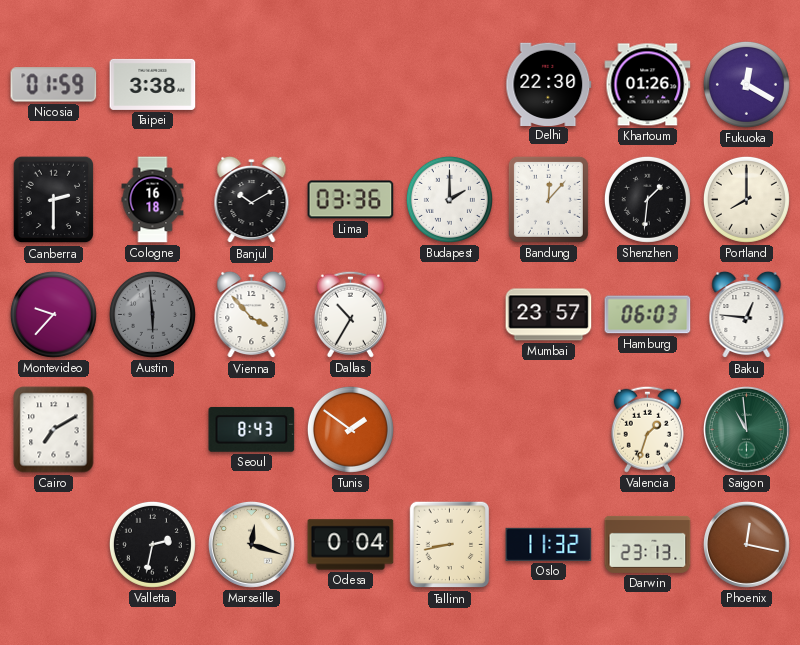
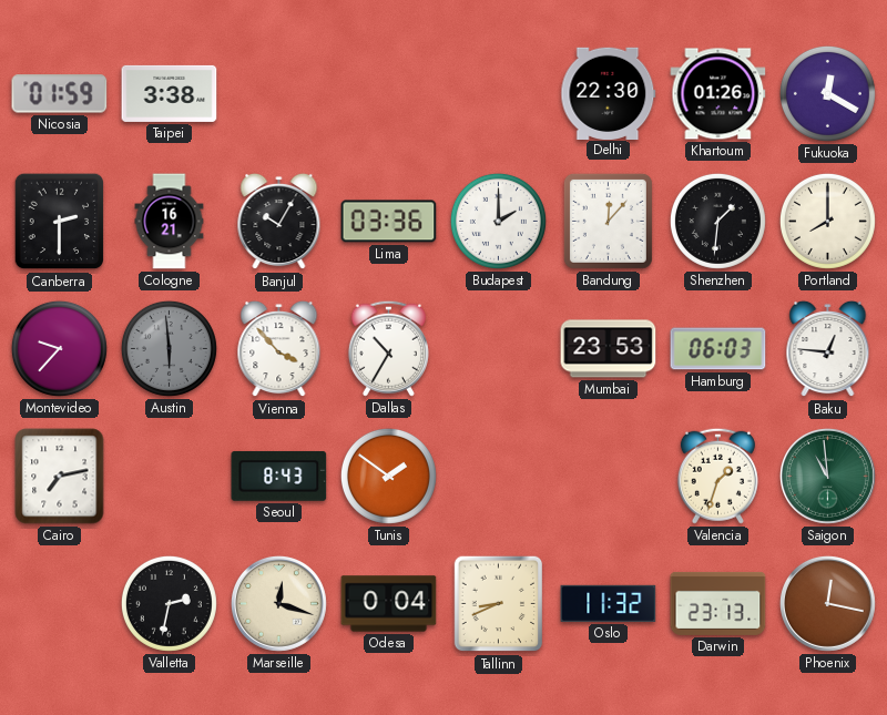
Cologne: 16:18 -> 16:21
Banjul: 10:10 -> 10:05
Mumbai: 23:57 -> 23:53
Cairo: 7:10 -> 7:13
Tallinn: 8:43 -> 8:41
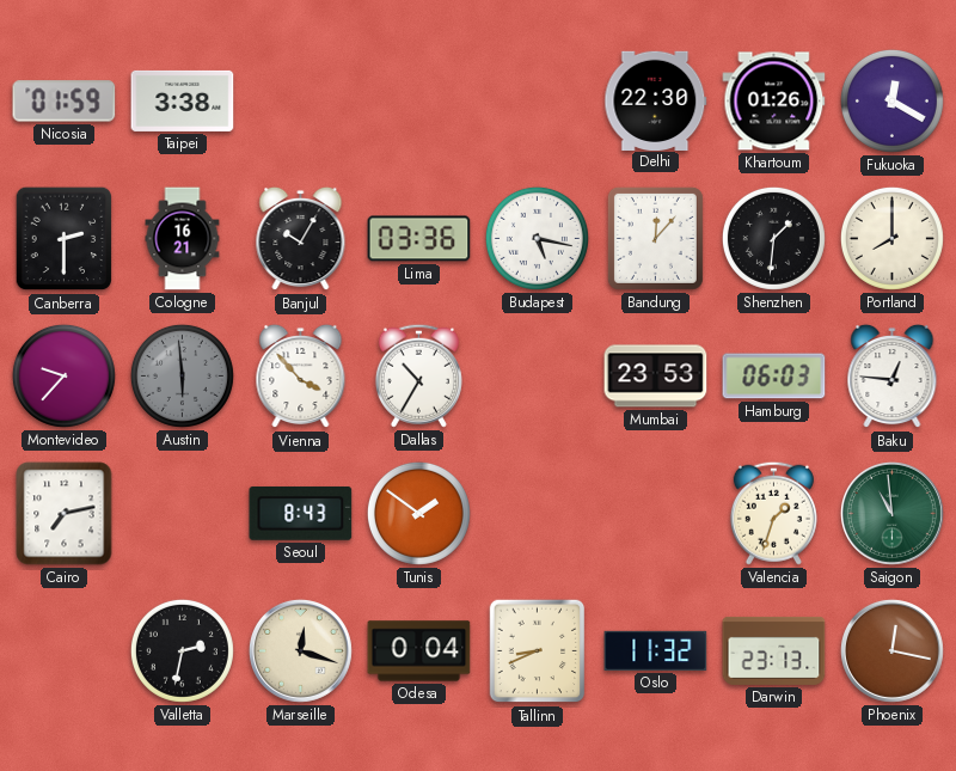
Budapest: 2:00 -> 5:17
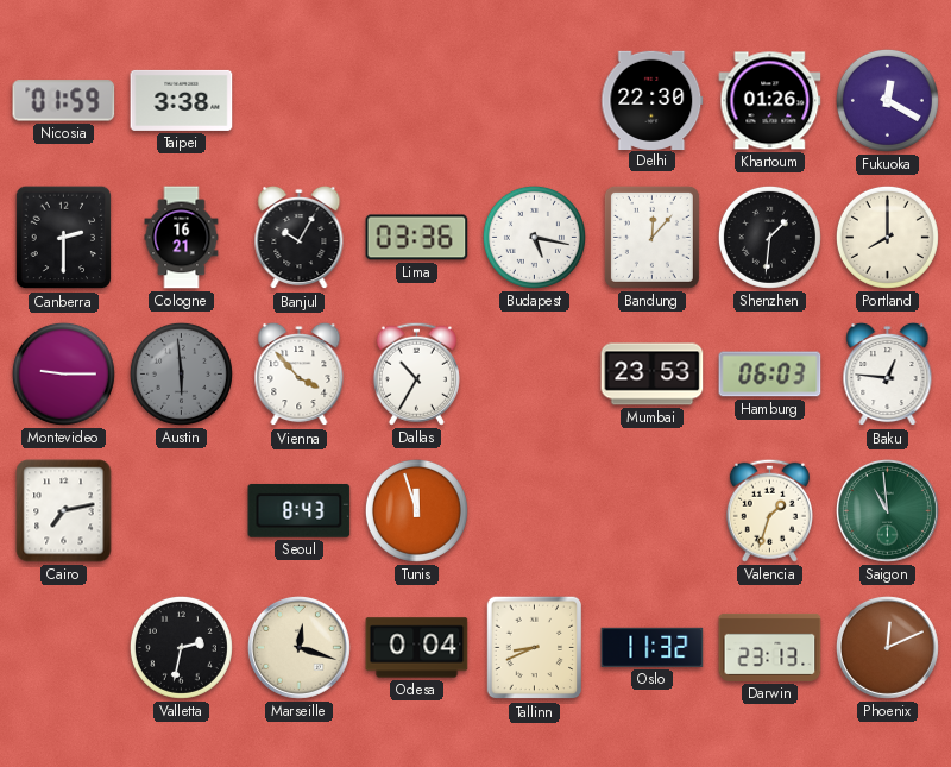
Montevideo: 9:37 -> 9:15
Tunis: 1:51 -> 11:57
Phoenix: 12:17 -> 12:11
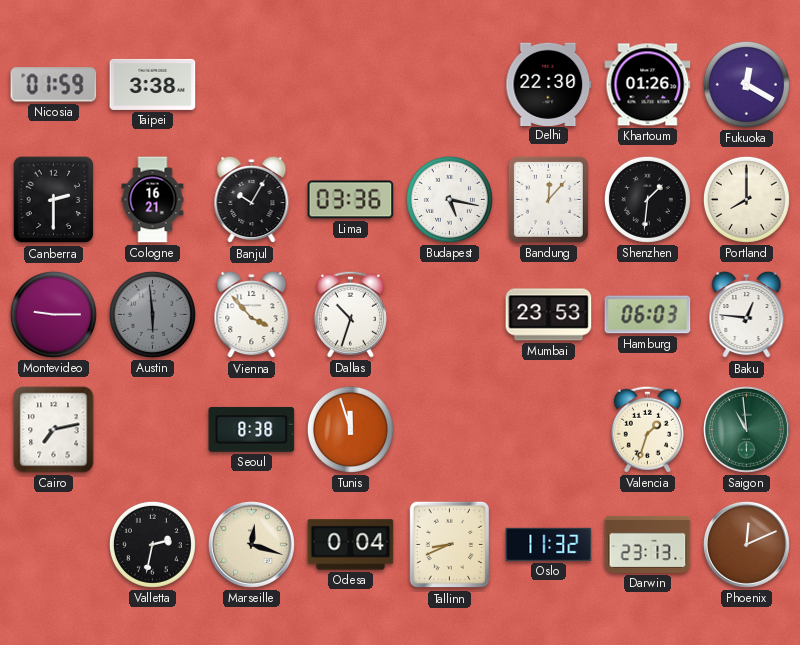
Dallas: 10:35 -> 10:33
Seoul: 8:43 -> 8:38
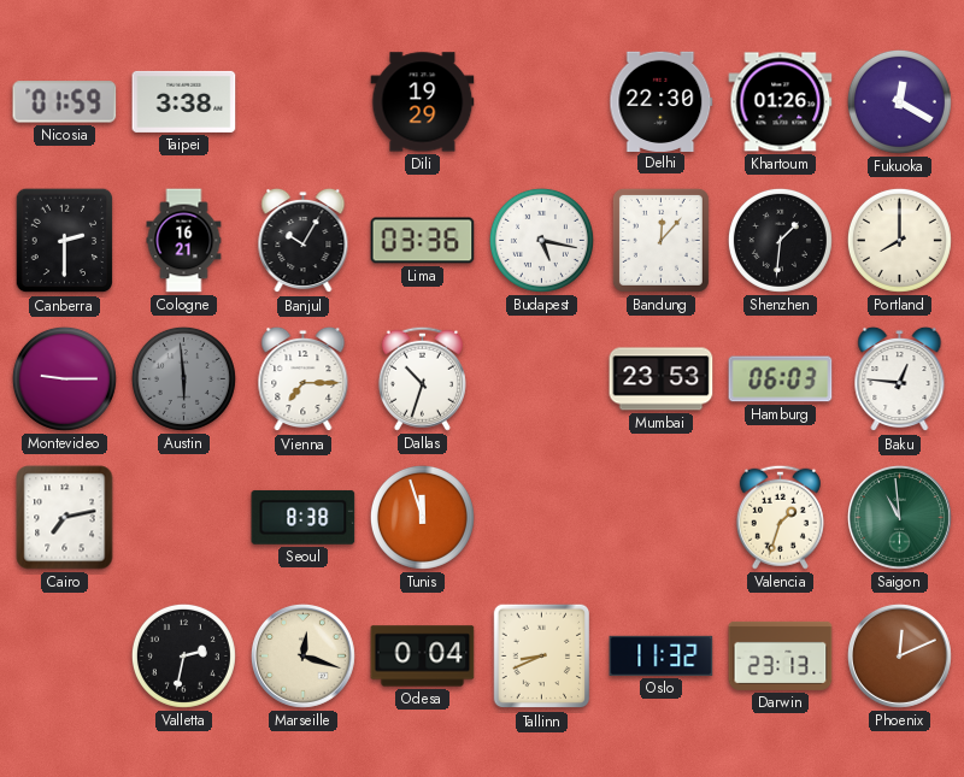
Dili: none -> 19:29
Vienna: 3:53 -> 7:15
